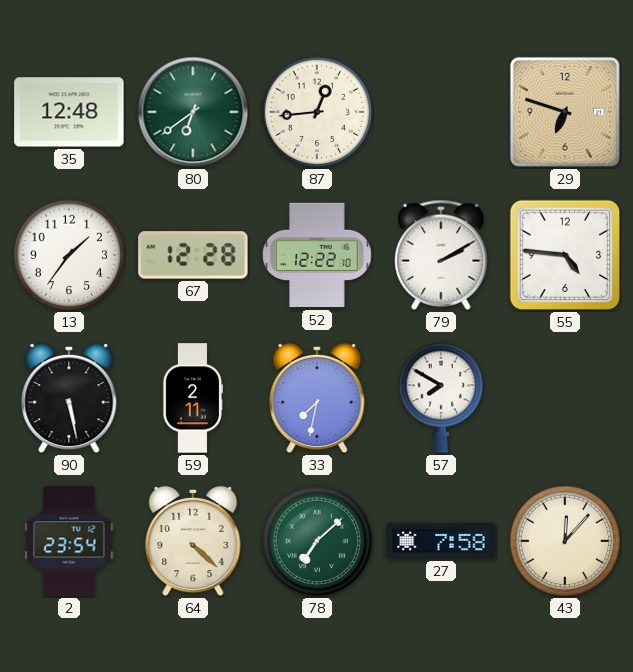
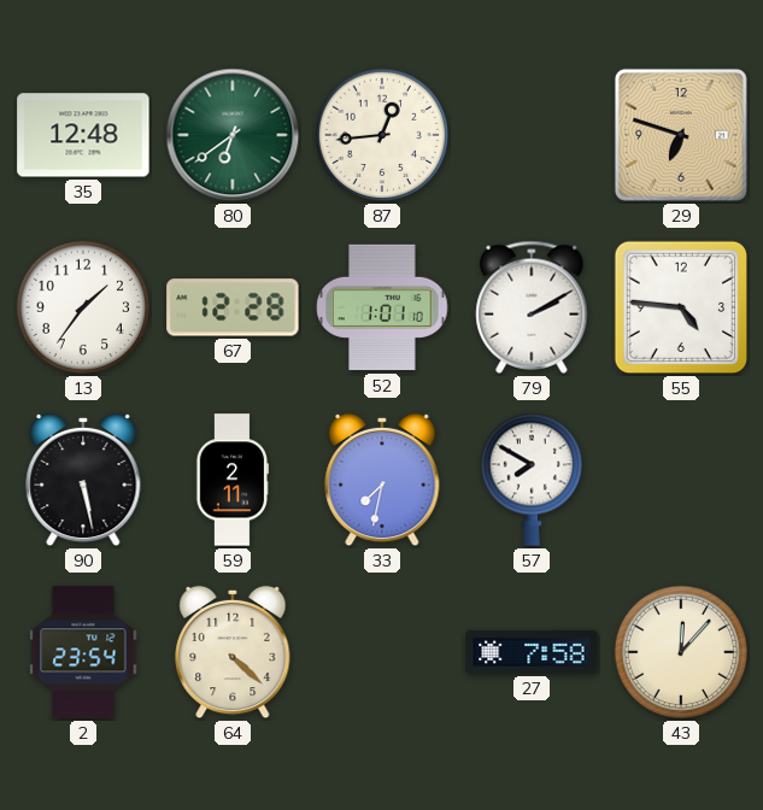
52: 12:22 -> 1:01
78: 7:08 -> none
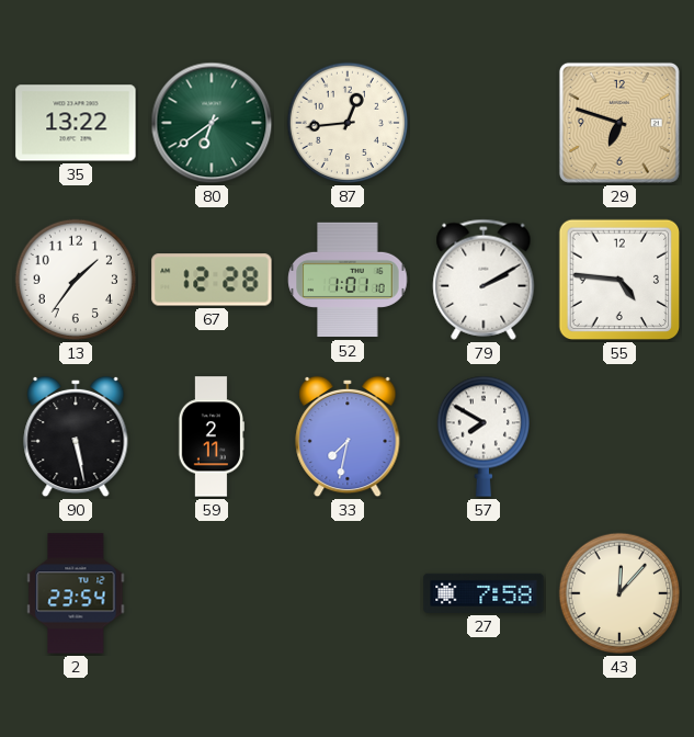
35: 12:48 -> 13:22
64: 4:22 -> none
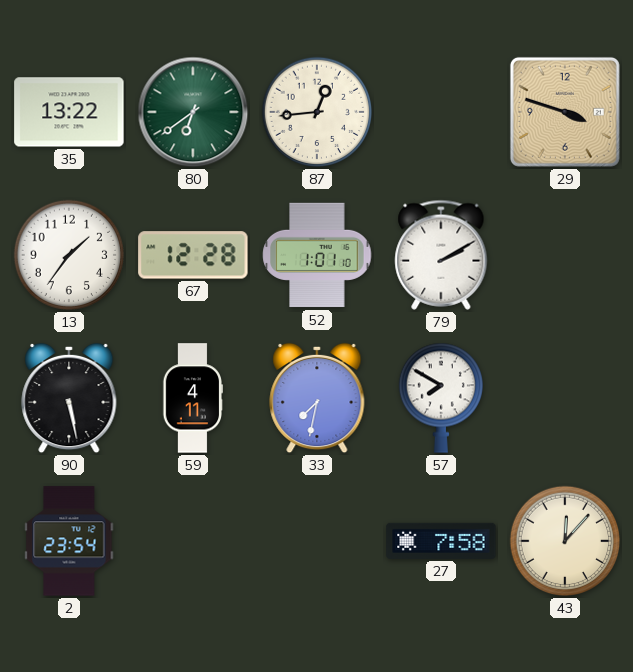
29: 6:48 -> 3:48
55: 4:46 -> none
59: 2:11 -> 4:11
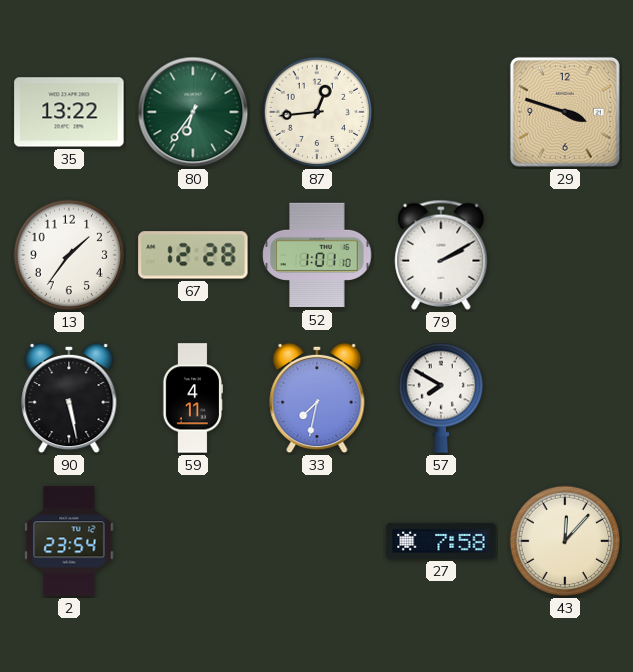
80: 6:39 -> 6:36
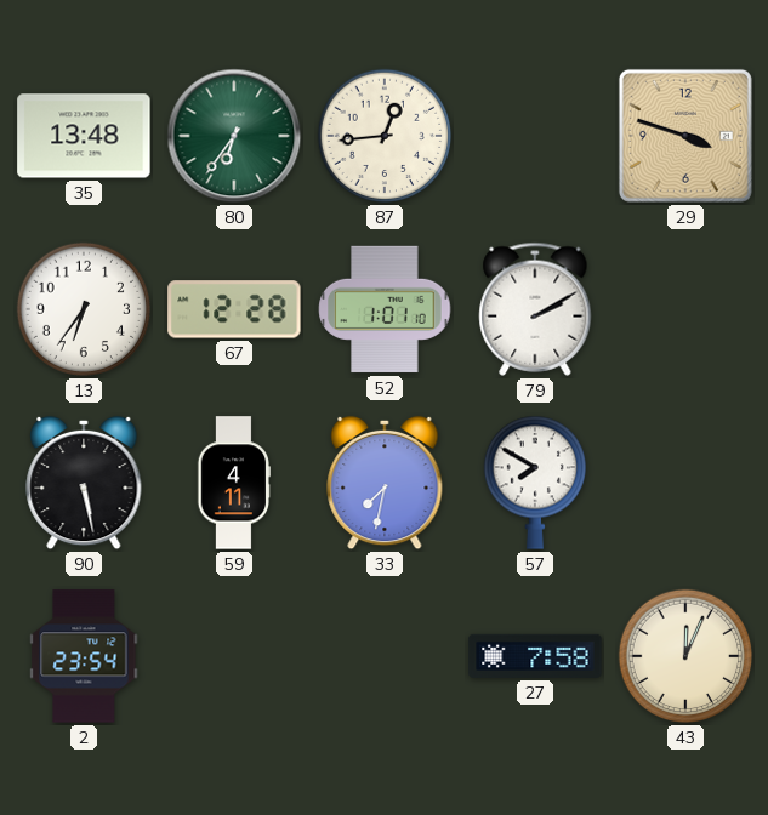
35: 13:22 -> 13:48
13: 1:36 -> 6:36
43: 12:07 -> 12:04
